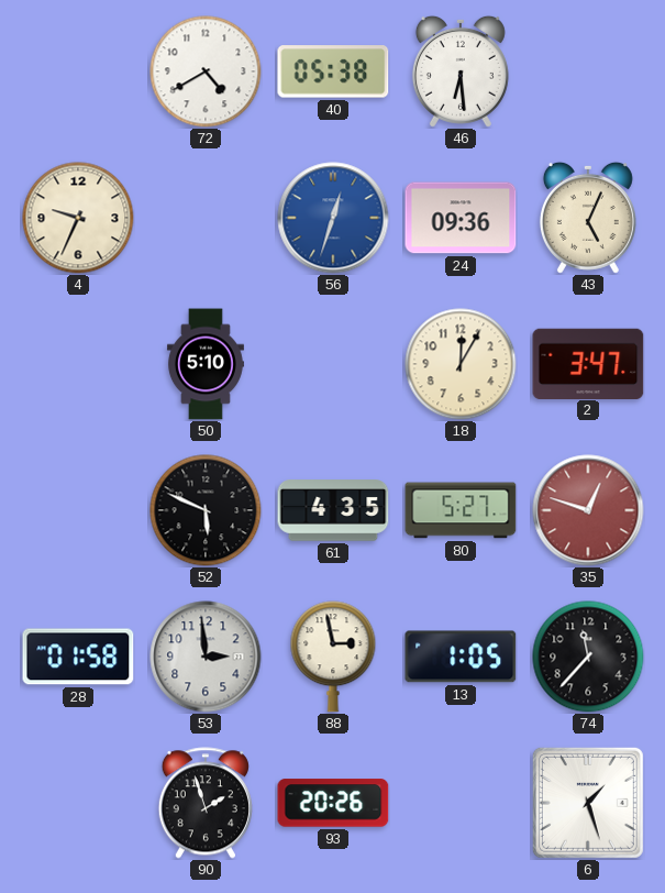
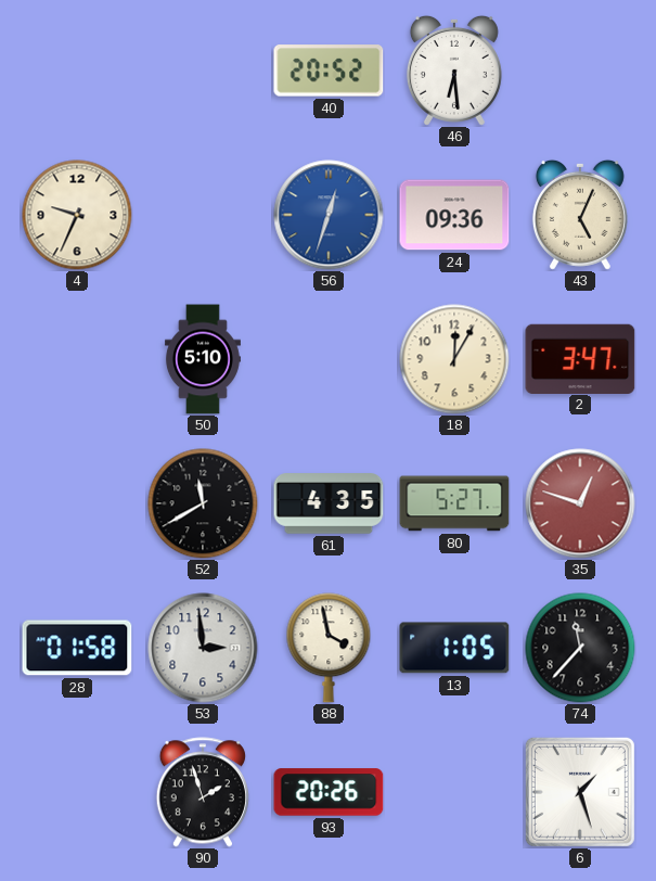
72: 4:40 -> none
40: 05:38 -> 20:52
52: 5:49 -> 11:40
88: 2:58 -> 3:58
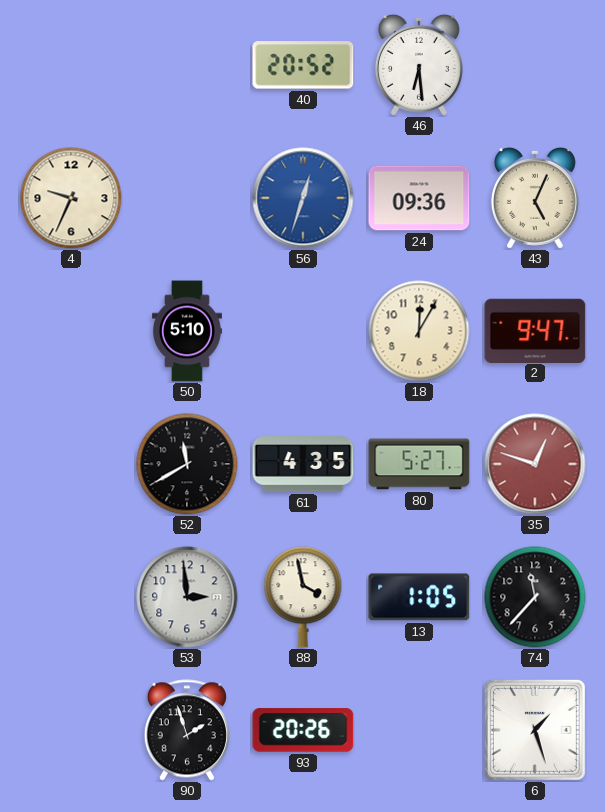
2: 3:47 -> 9:47
28: 01:58 -> none
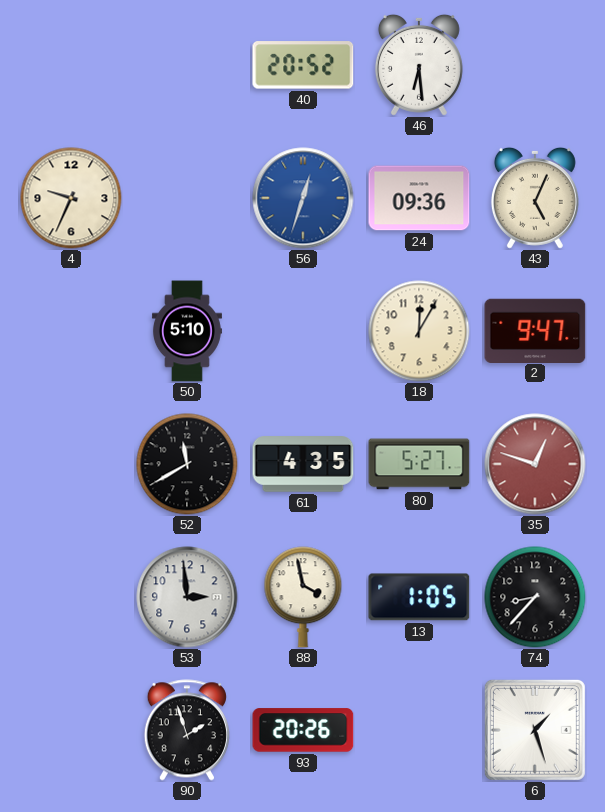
74: 11:37 -> 8:37
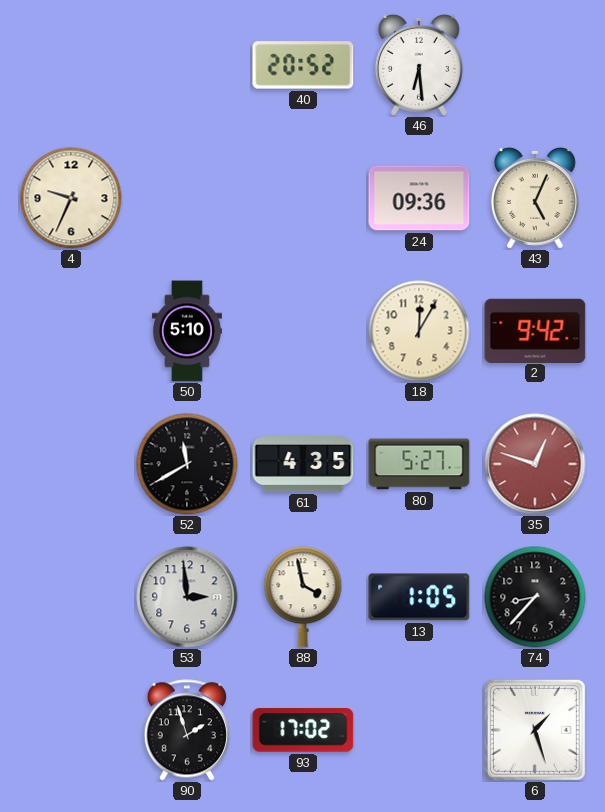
56: 12:33 -> none
2: 9:47 -> 9:42
93: 20:26 -> 17:02
